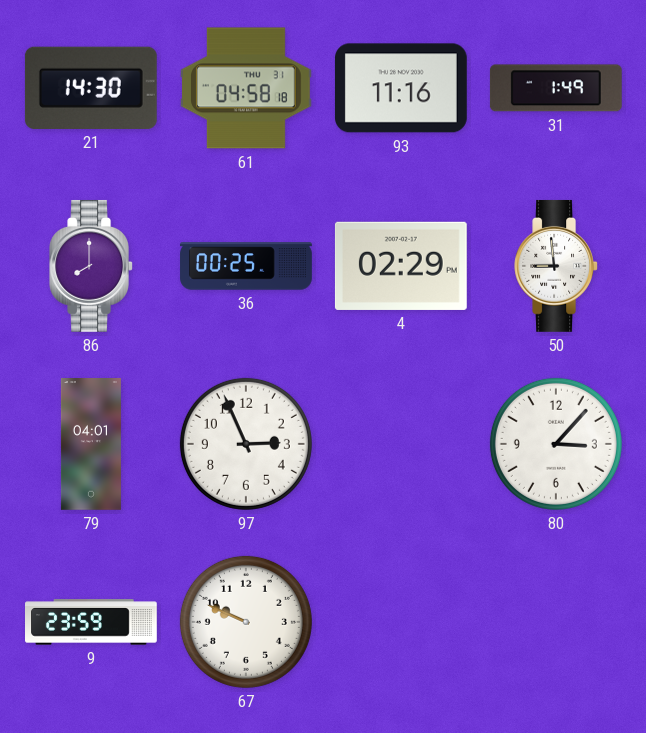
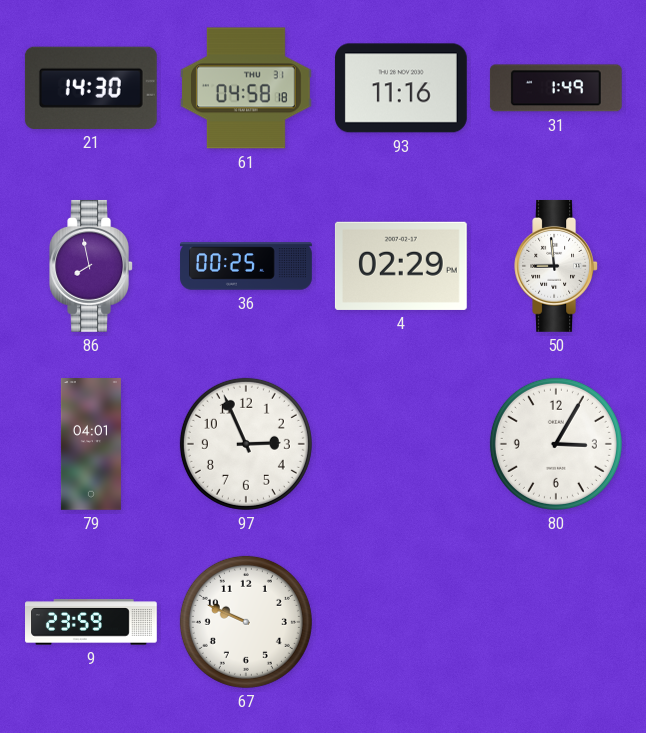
86: 8:00 -> 7:58
80: 3:07 -> 3:05
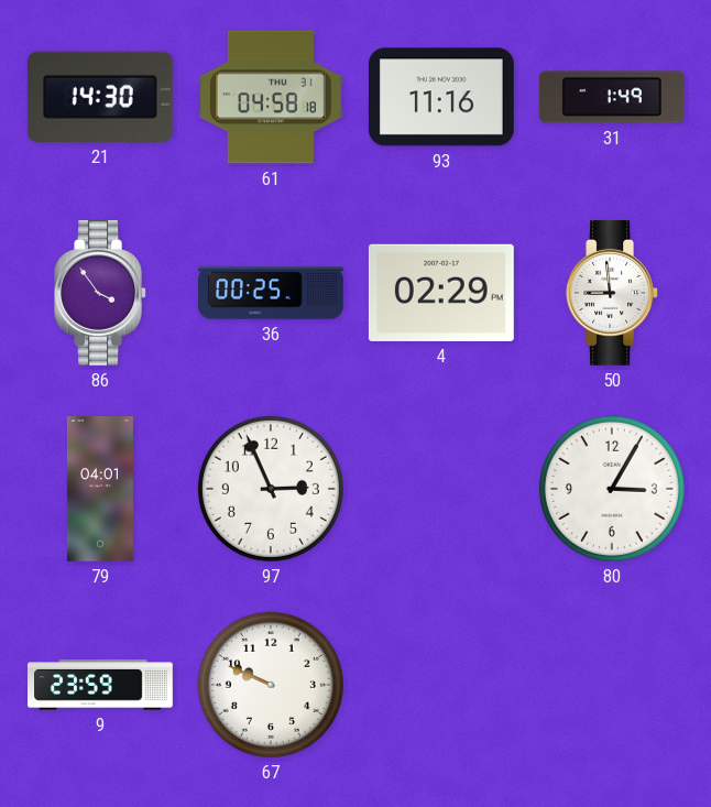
86: 7:58 -> 3:54
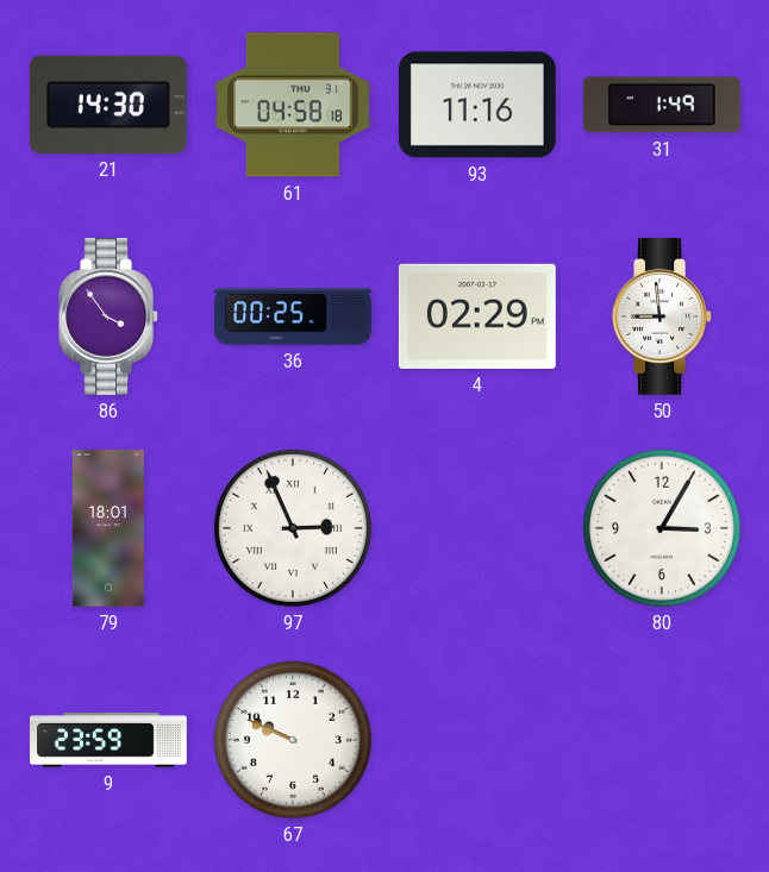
79: 04:01 -> 18:01
97 numerals: Arabic -> Roman
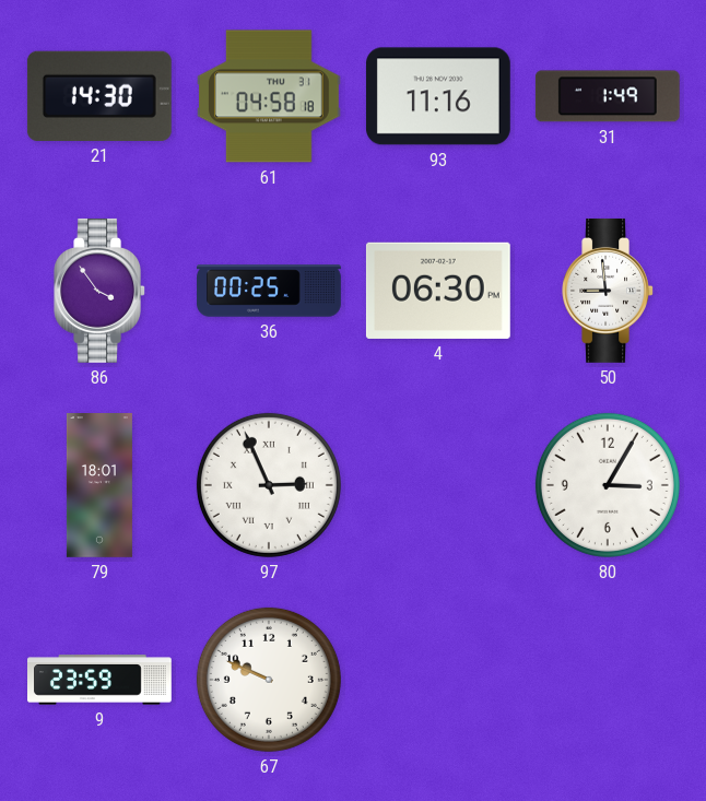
4: 02:29 -> 06:30
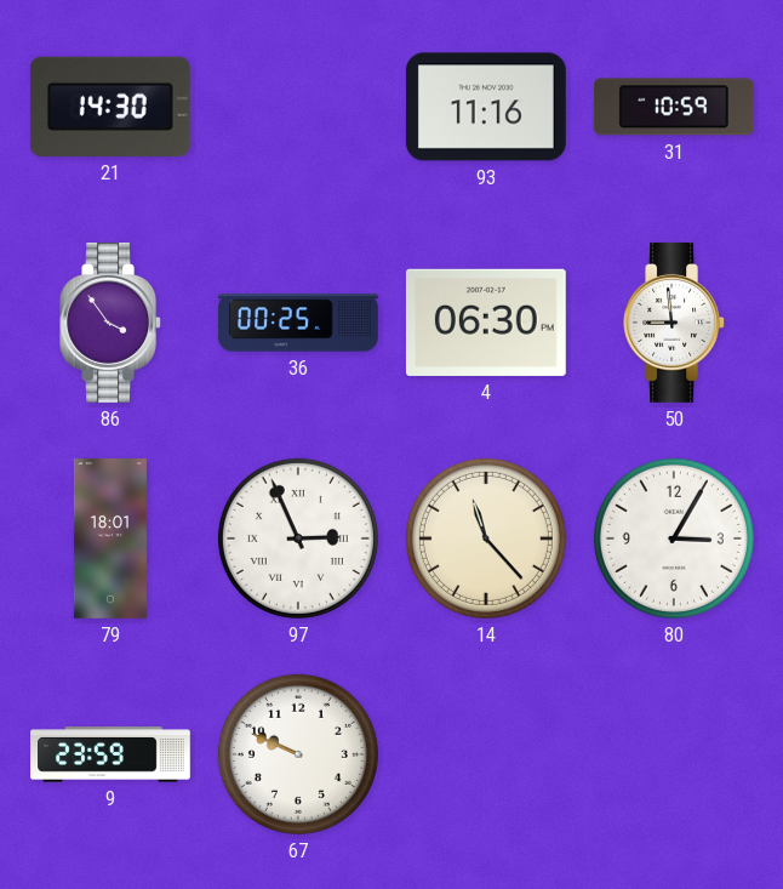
61: 04:58 -> none
31: 1:49 -> 10:59
14: none -> 11:23
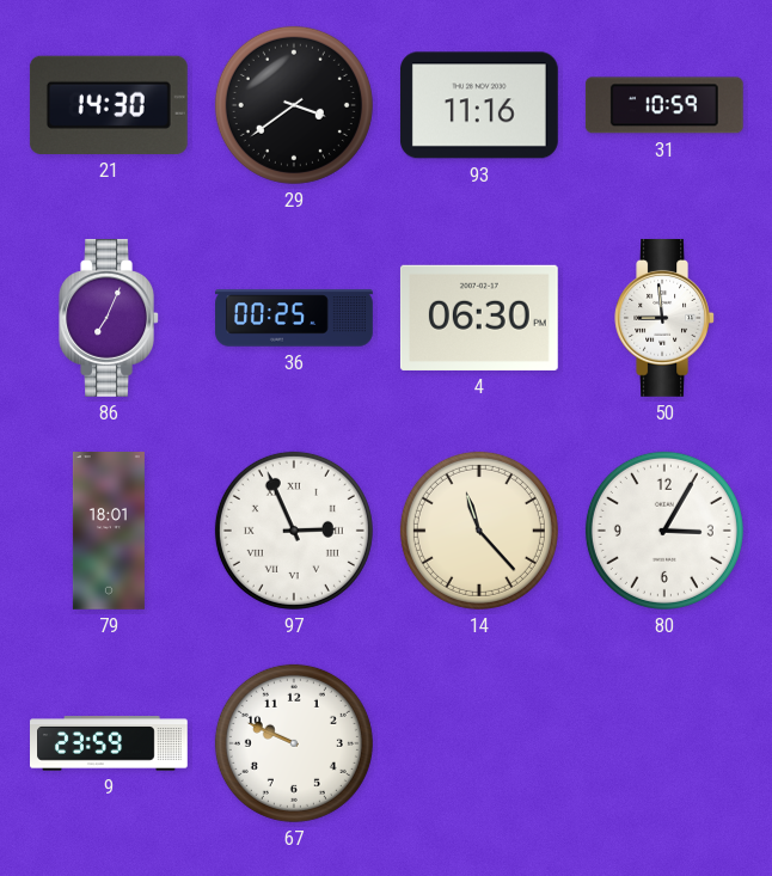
29: none -> 3:39
86: 3:54 -> 7:04
